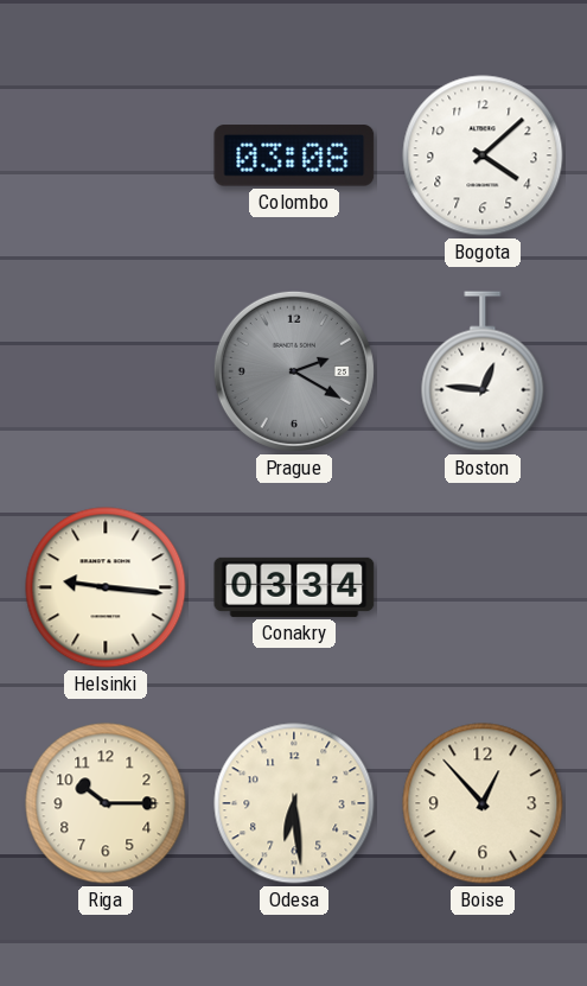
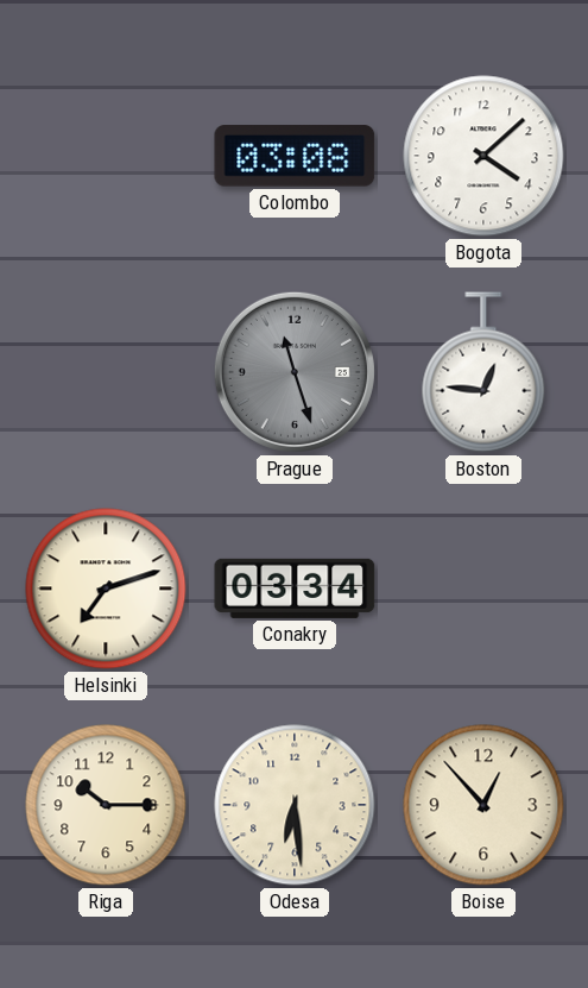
Prague: 2:20 -> 11:27
Helsinki: 9:16 -> 7:12
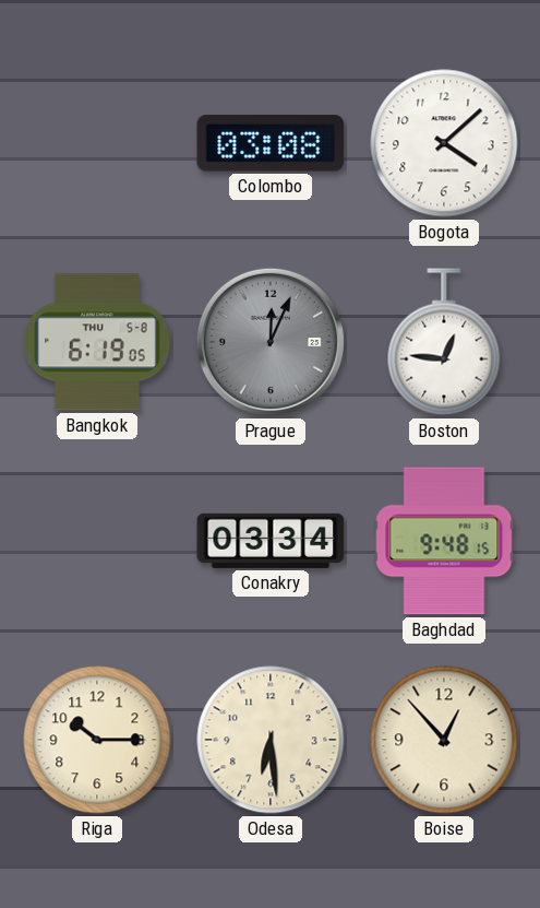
Bangkok: none -> 6:19
Prague: 11:27 -> 12:04
Helsinki: 7:12 -> none
Baghdad: none -> 9:48
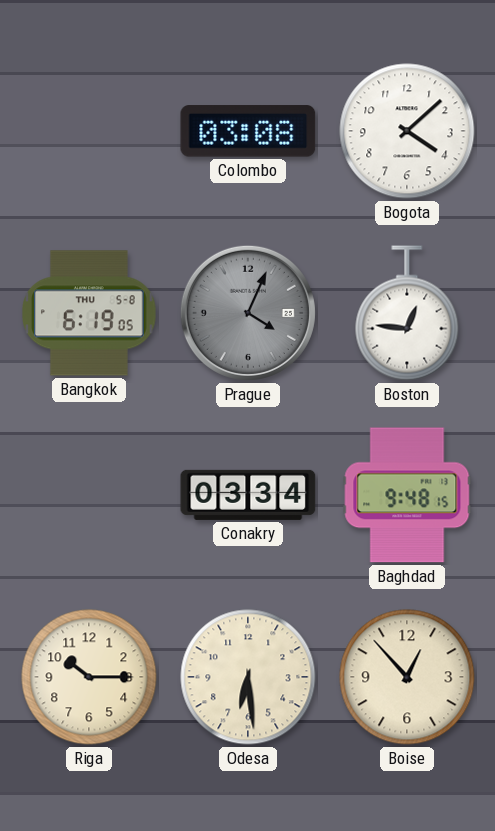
Prague: 12:04 -> 4:04
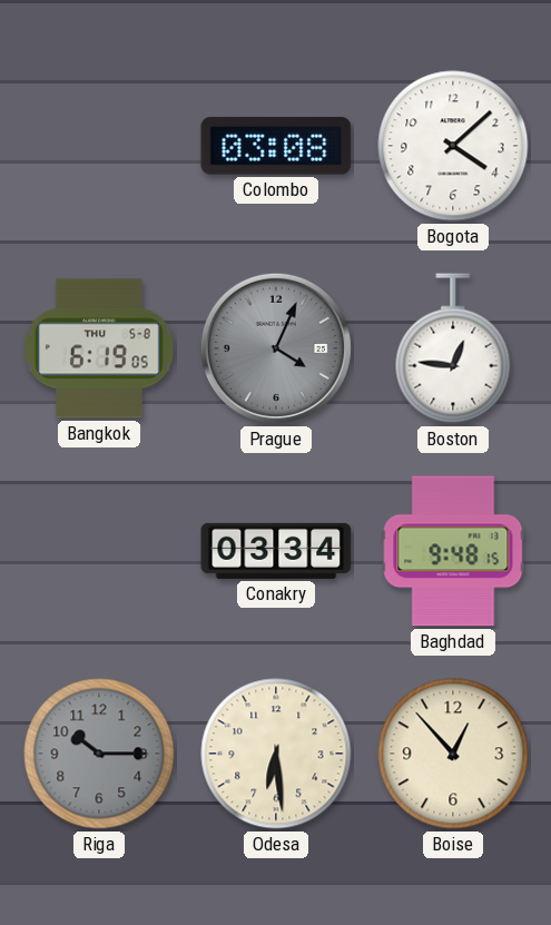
Riga dial: cream -> grey
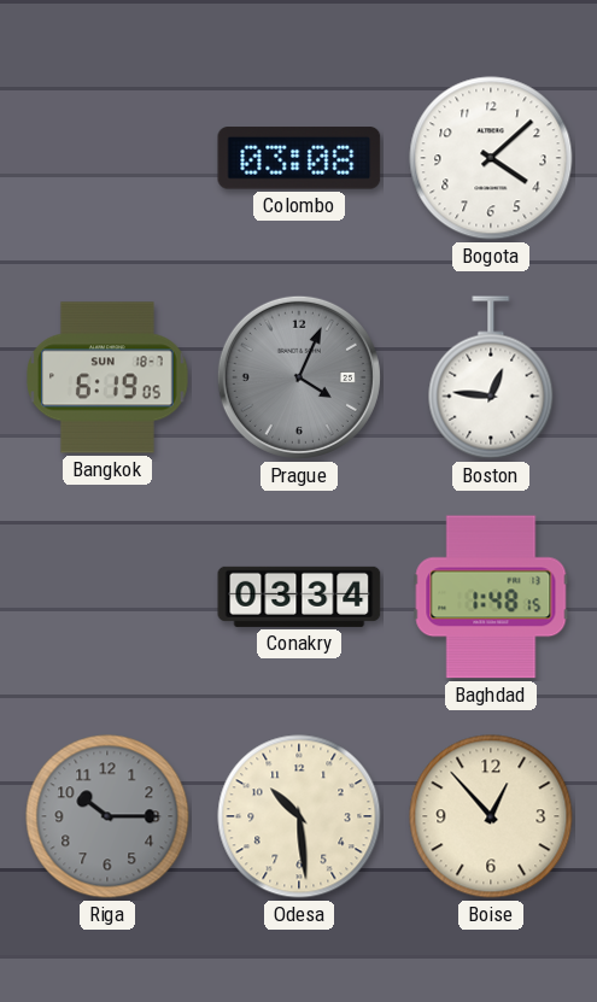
Bangkok date: THU 5-8 -> SUN 18-7
Baghdad: 9:48 -> 1:48
Odesa: 6:29 -> 10:29
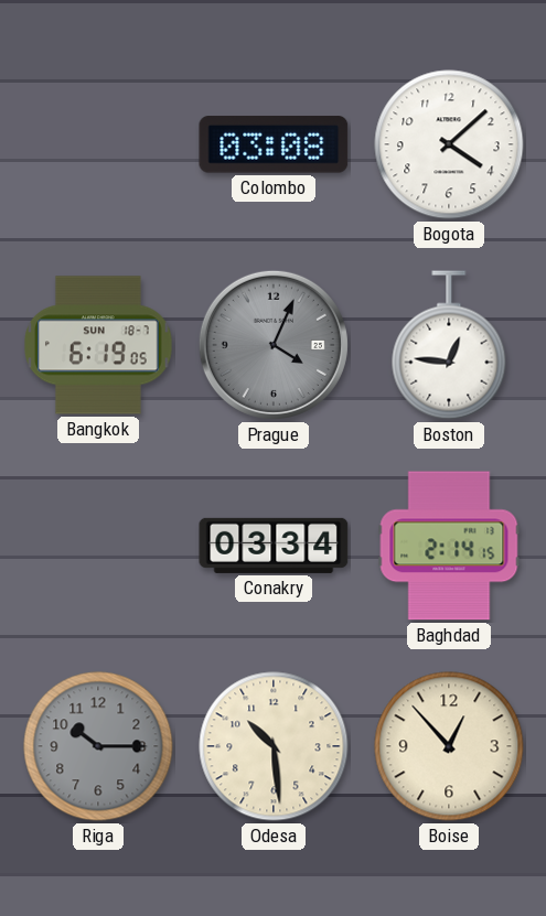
Baghdad: 1:48 -> 2:14
